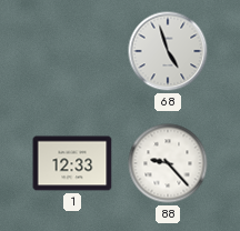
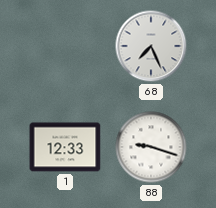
68: 4:57 -> 7:26
88: 9:23 -> 9:18
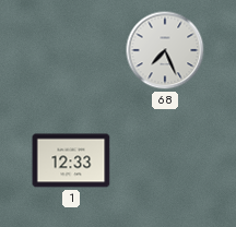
88: 9:18 -> none
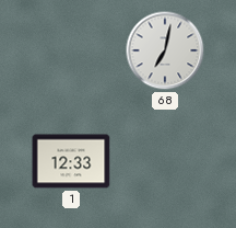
68: 7:26 -> 7:02
